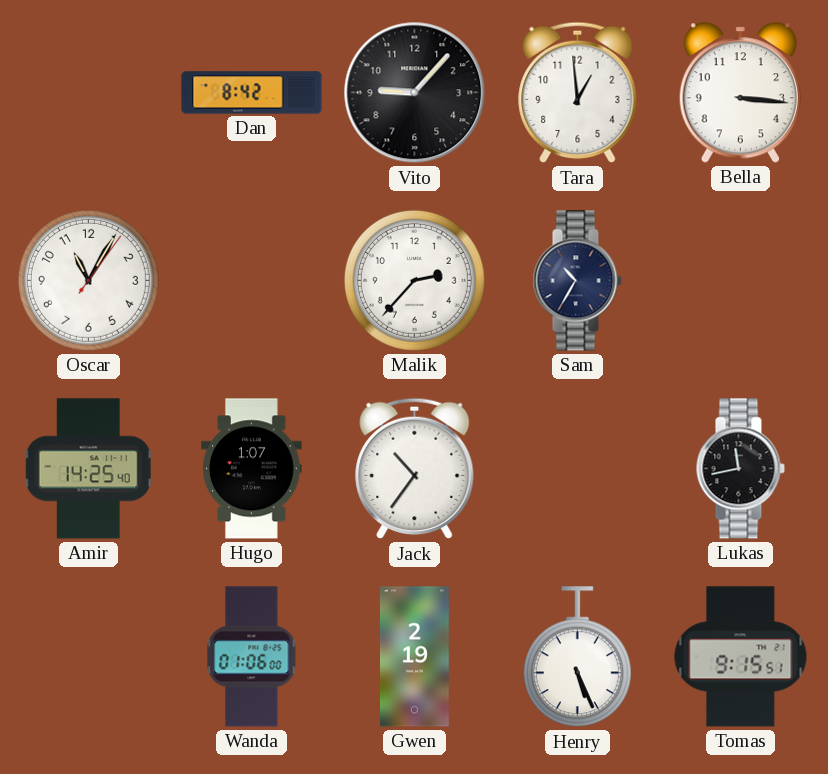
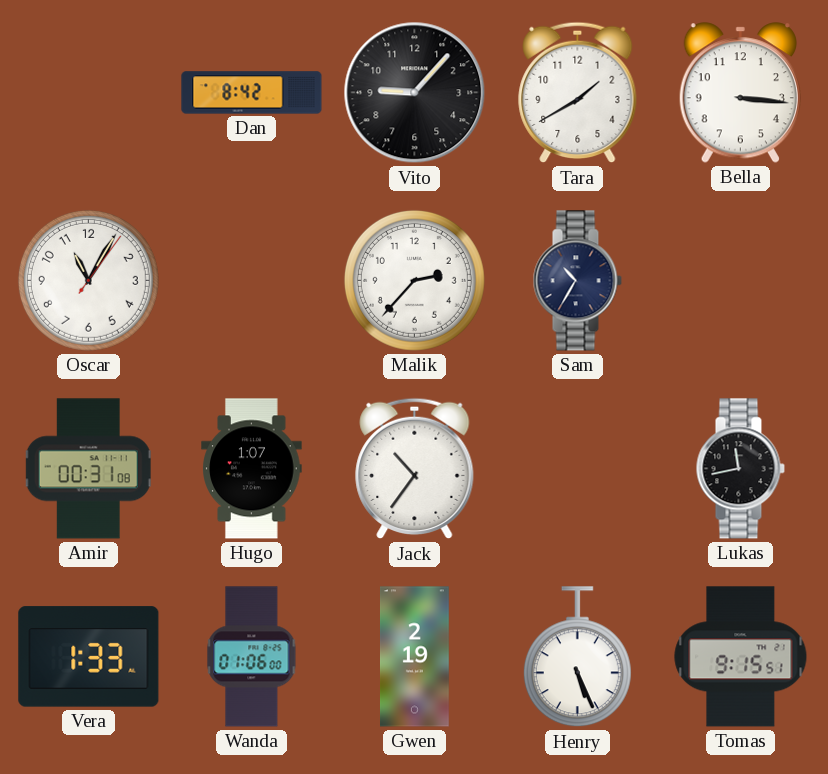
Tara: 12:59 -> 1:40
Amir: 14:25 -> 00:31
Vera: none -> 1:33
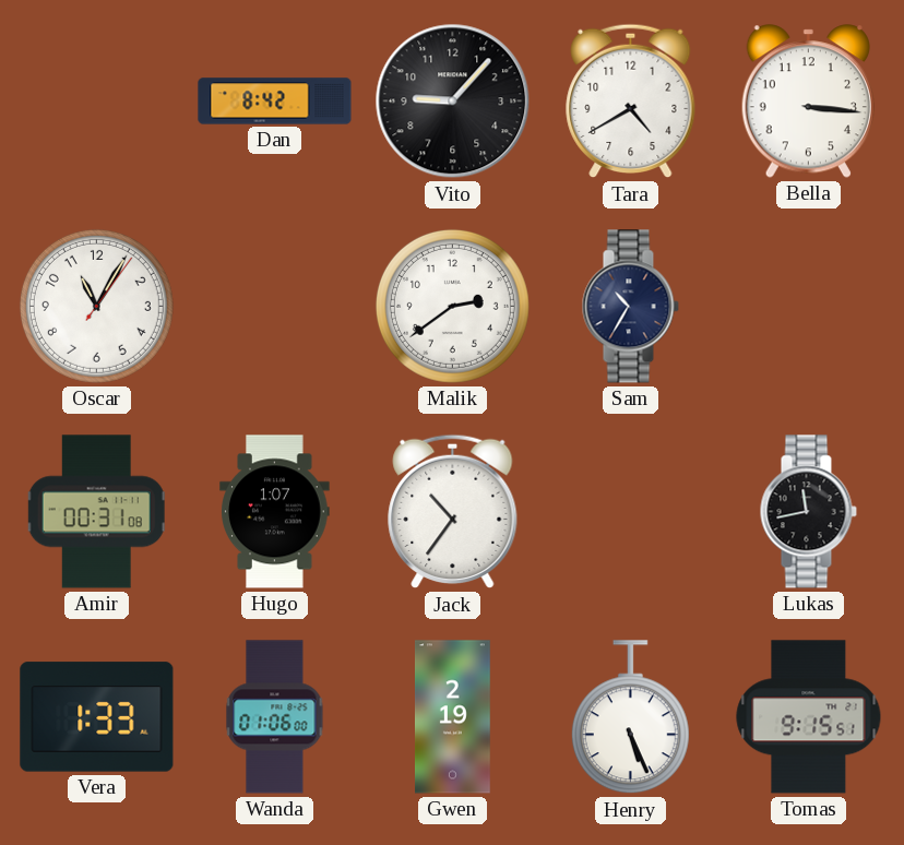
Tara: 1:40 -> 4:40
Malik: 2:37 -> 2:39
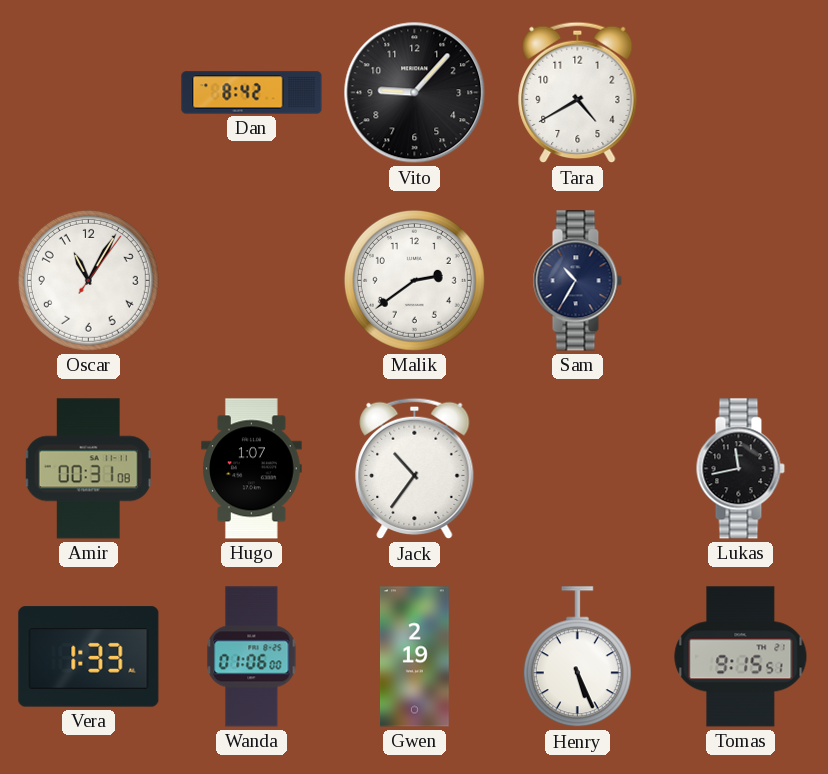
Bella: 3:16 -> none
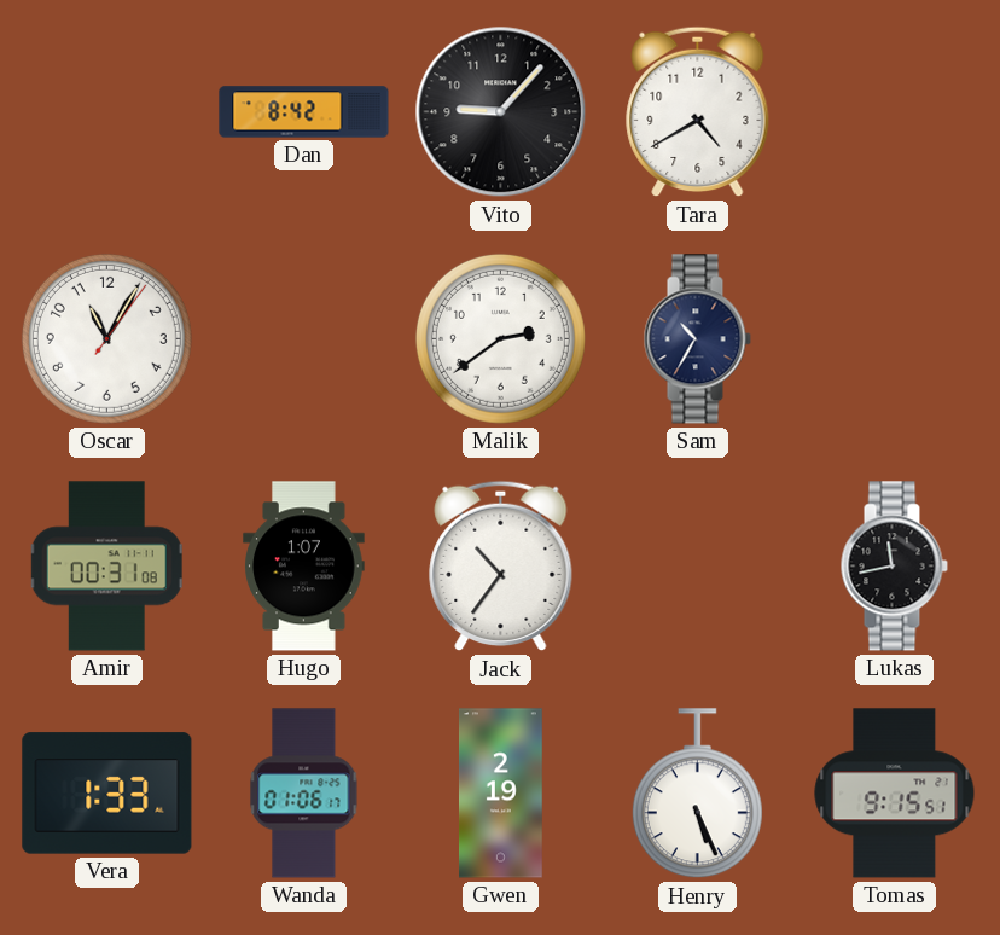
Wanda: 01:06:00 -> 01:06:17
